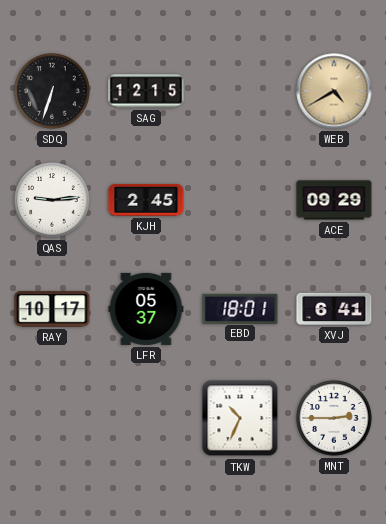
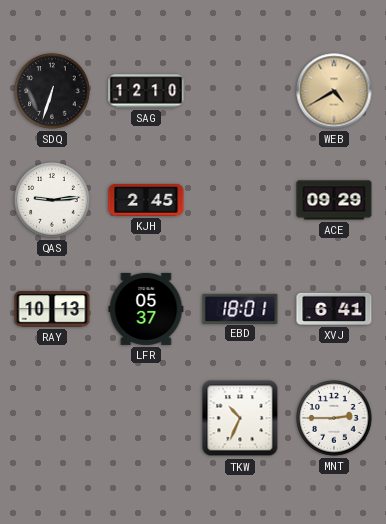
SAG: 12:15 -> 12:10
RAY: 10:17 -> 10:13
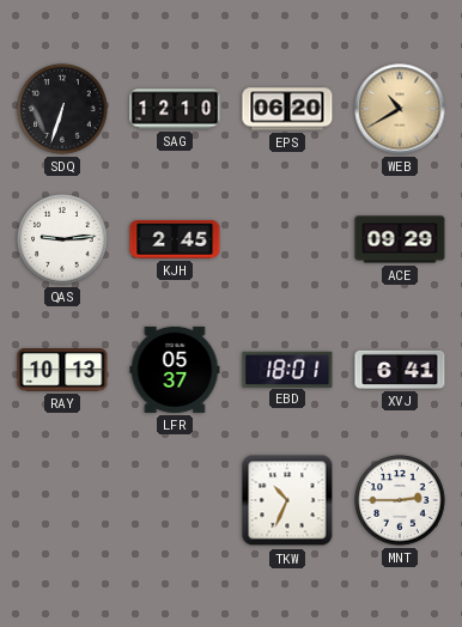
EPS: none -> 06:20
WEB: 4:40 -> 10:40
